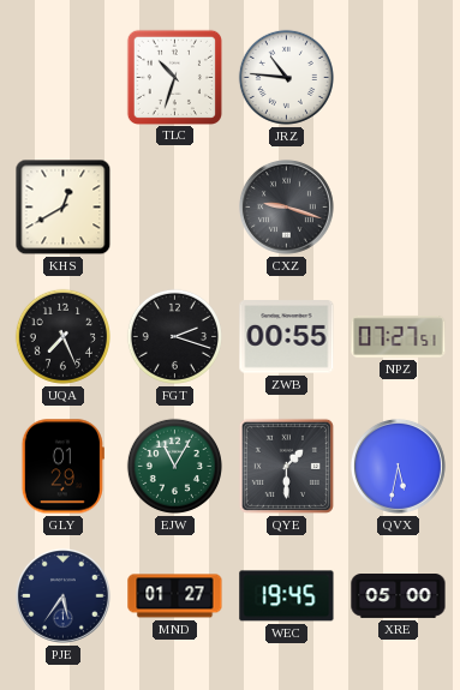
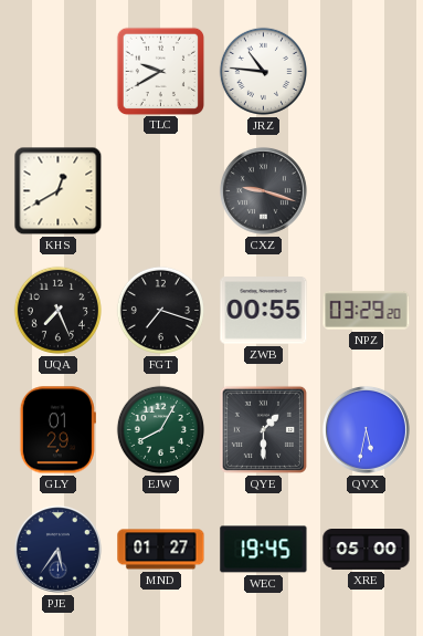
TLC: 10:33 -> 9:40
FGT: 2:18 -> 7:18
NPZ: 07:27 -> 03:29
EJW: 11:05 -> 8:05
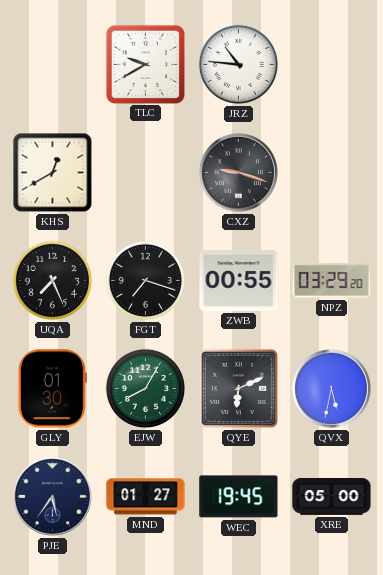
GLY: 01:29 -> 01:30
QYE: 1:30 -> 6:11
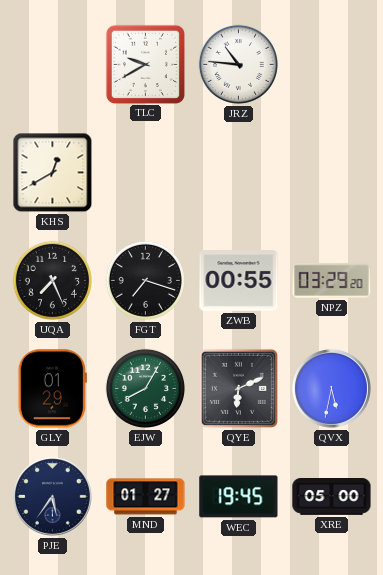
CXZ: 9:18 -> none
GLY: 01:30 -> 01:29
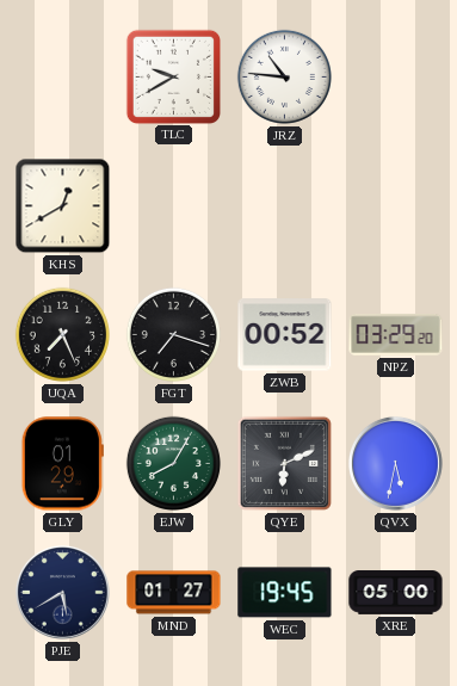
ZWB: 00:55 -> 00:52
PJE: 5:36 -> 5:40
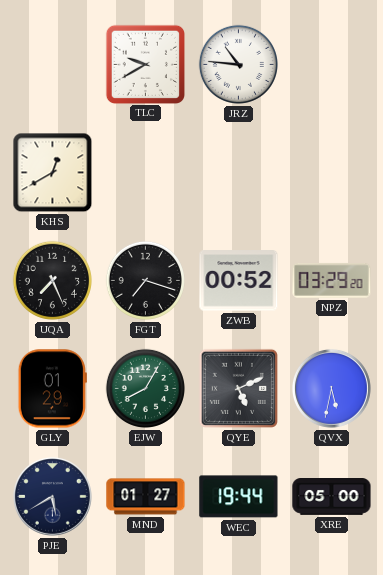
QYE: 6:11 -> 5:11
WEC: 19:45 -> 19:44
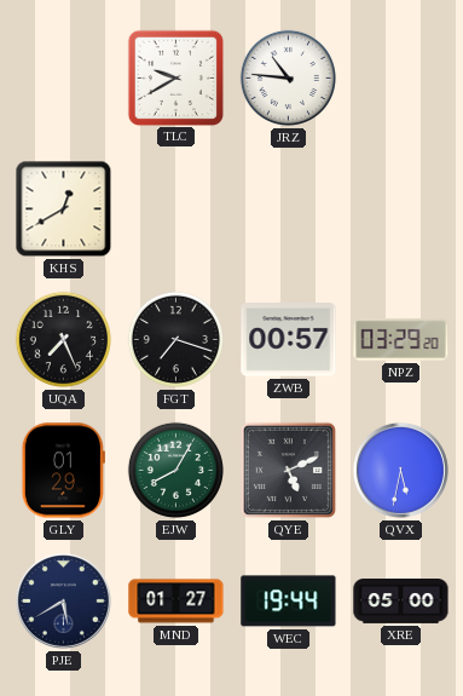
ZWB: 00:52 -> 00:57
